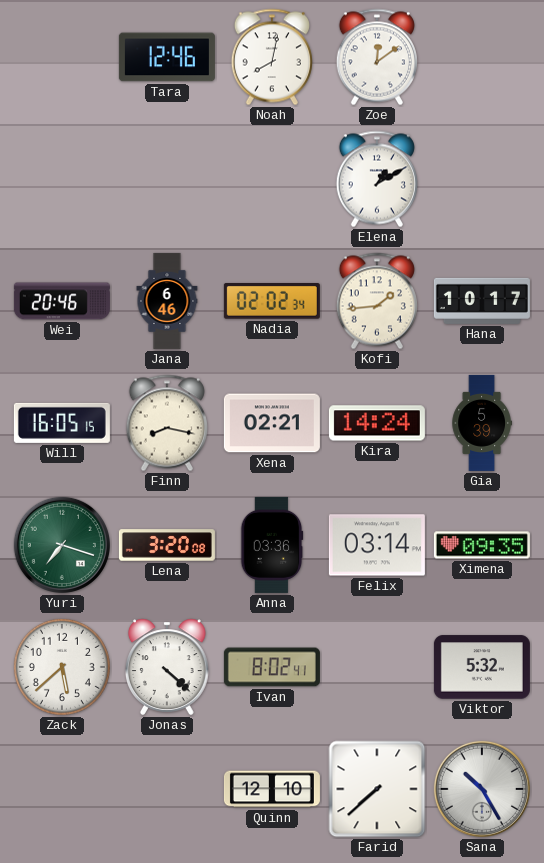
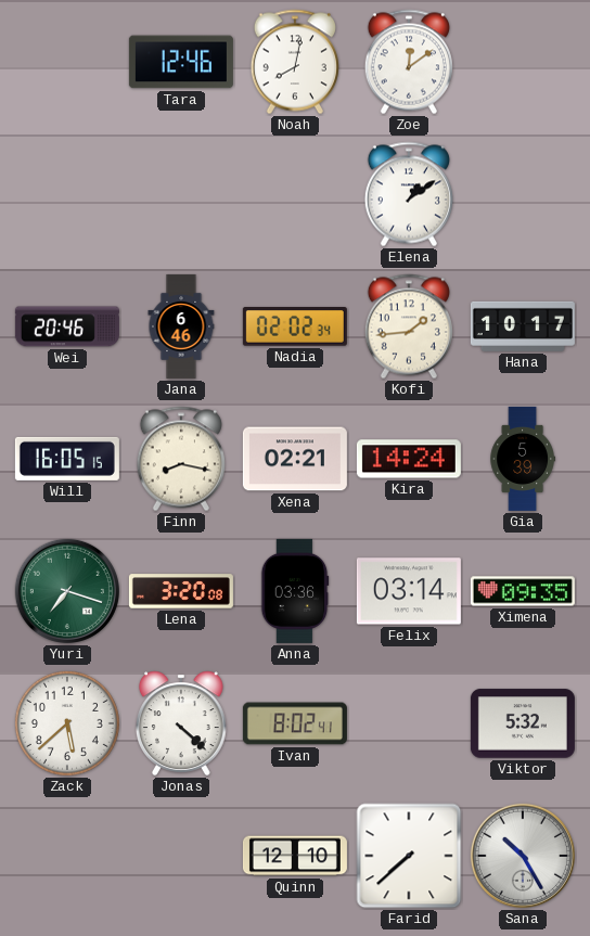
Elena: 1:10 -> 1:09
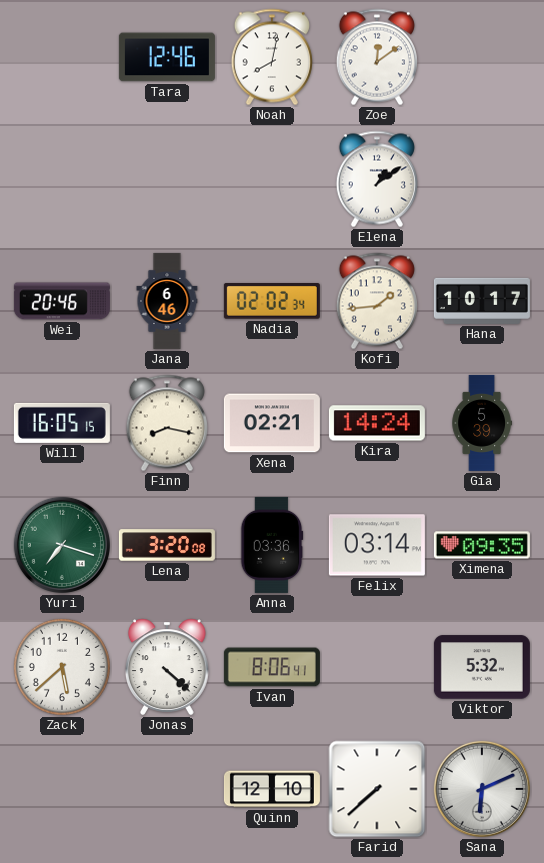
Ivan: 8:02 -> 8:06
Sana: 10:25 -> 6:11
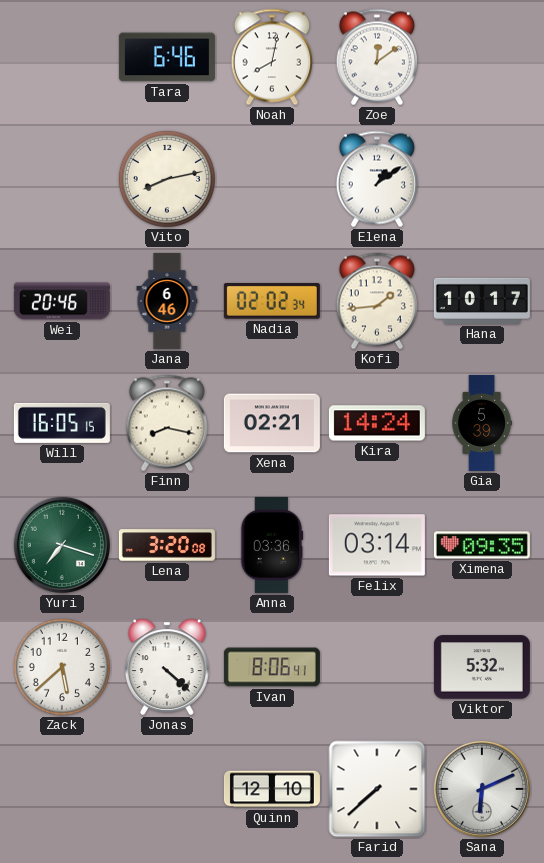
Tara: 12:46 -> 6:46
Vito: none -> 8:13
